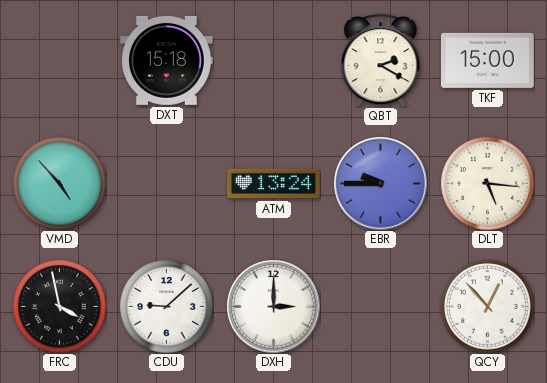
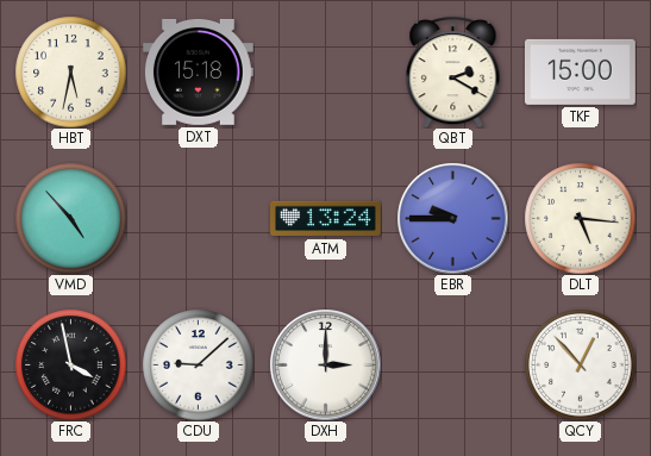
HBT: none -> 5:32
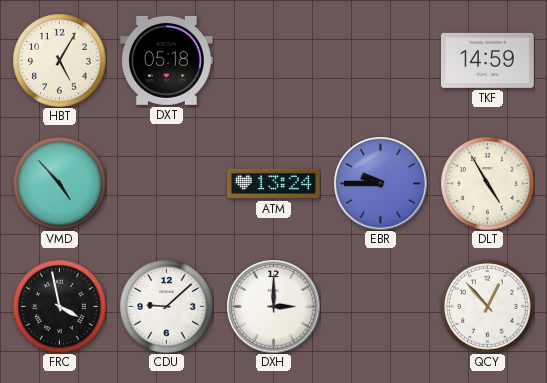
HBT: 5:32 -> 5:05
DXT: 15:18 -> 05:18
QBT: 2:20 -> none
TKF: 15:00 -> 14:59
DLT: 5:16 -> 4:55
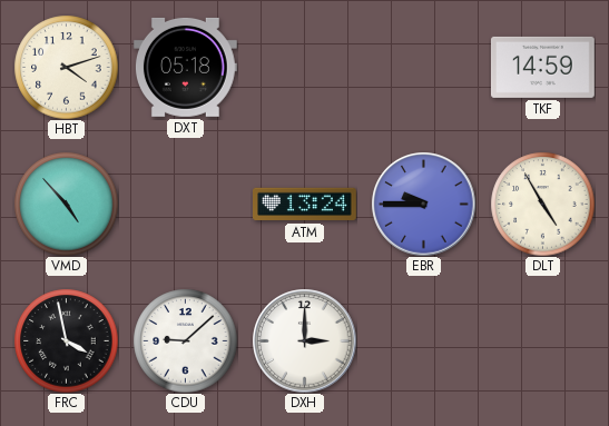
HBT: 5:05 -> 4:12
QCY: 12:53 -> none
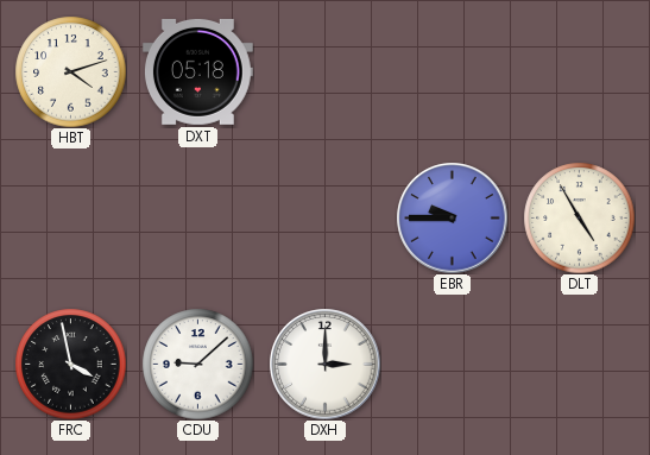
TKF: 14:59 -> none
VMD: 4:53 -> none
ATM: 13:24 -> none
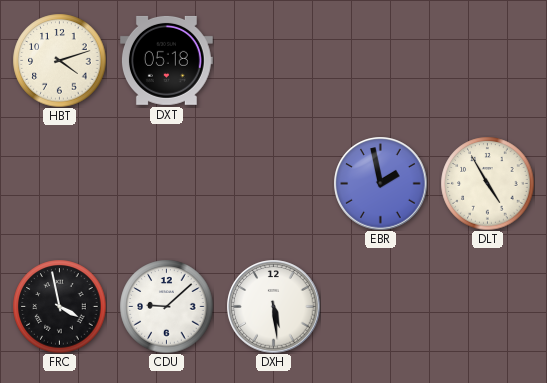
EBR: 9:45 -> 1:58
DXH: 3:00 -> 5:29
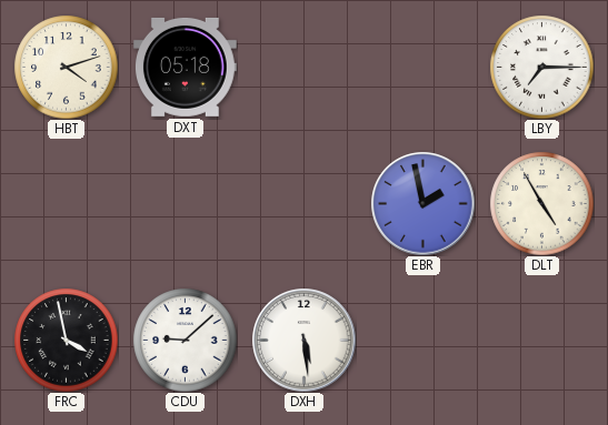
LBY: none -> 7:15
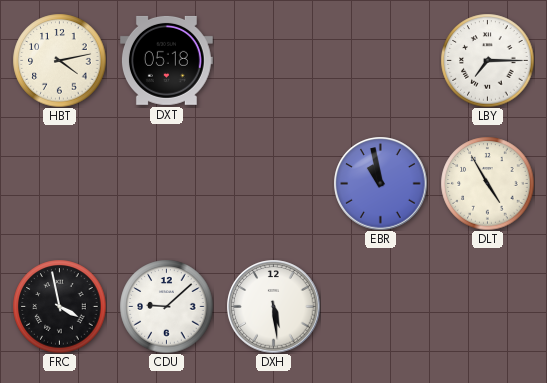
HBT: 4:12 -> 4:13
EBR: 1:58 -> 10:58
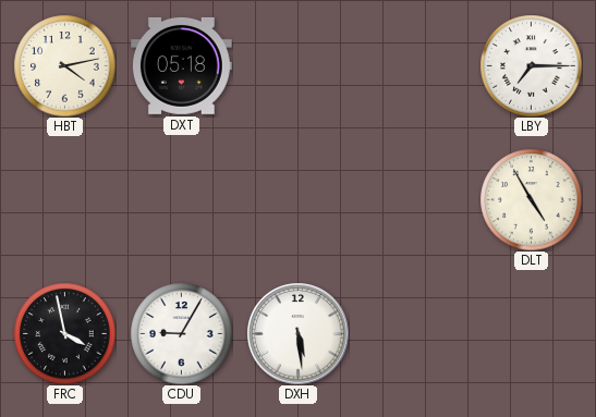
EBR: 10:58 -> none
CDU: 9:08 -> 9:05
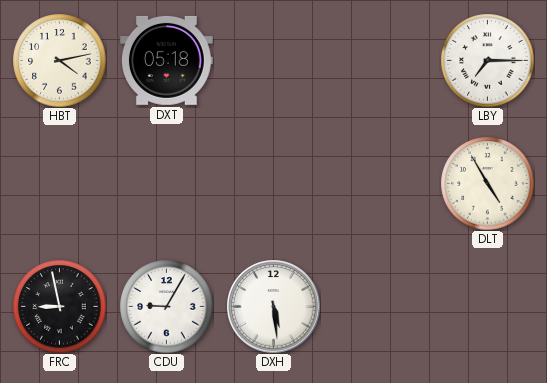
FRC: 3:58 -> 8:58
